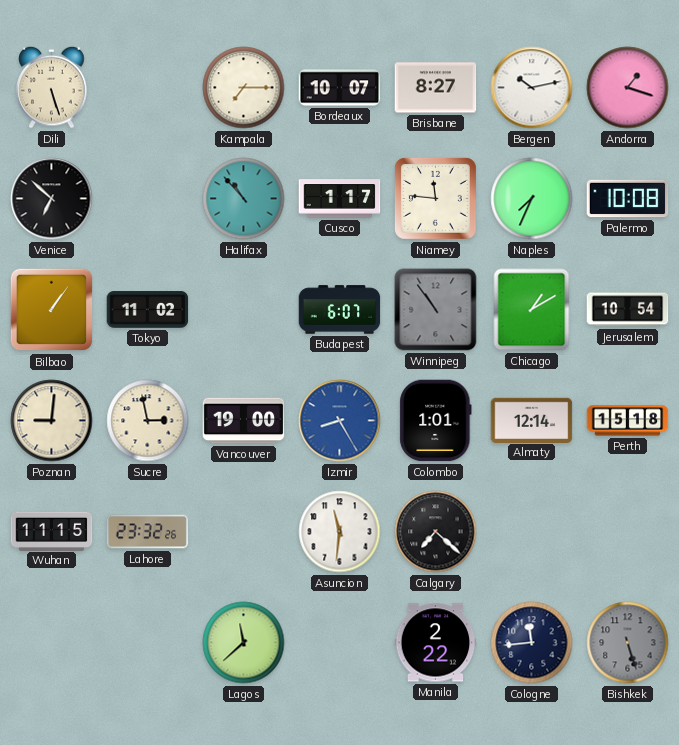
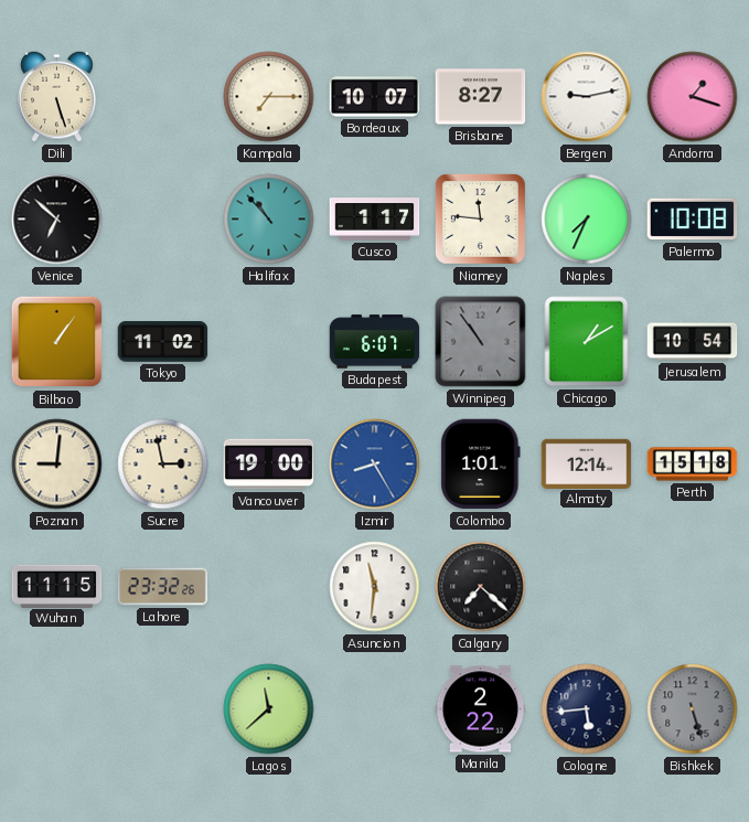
Bergen: 10:13 -> 9:13
Cologne: 11:44 -> 5:44
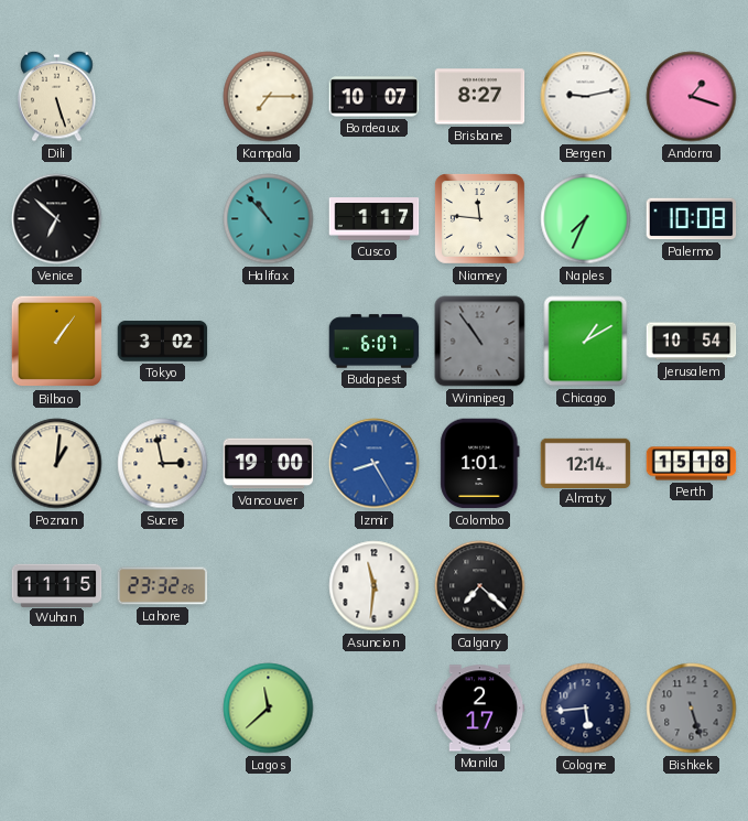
Tokyo: 11:02 -> 3:02
Poznan: 9:01 -> 1:01
Manila: 2:22 -> 2:17
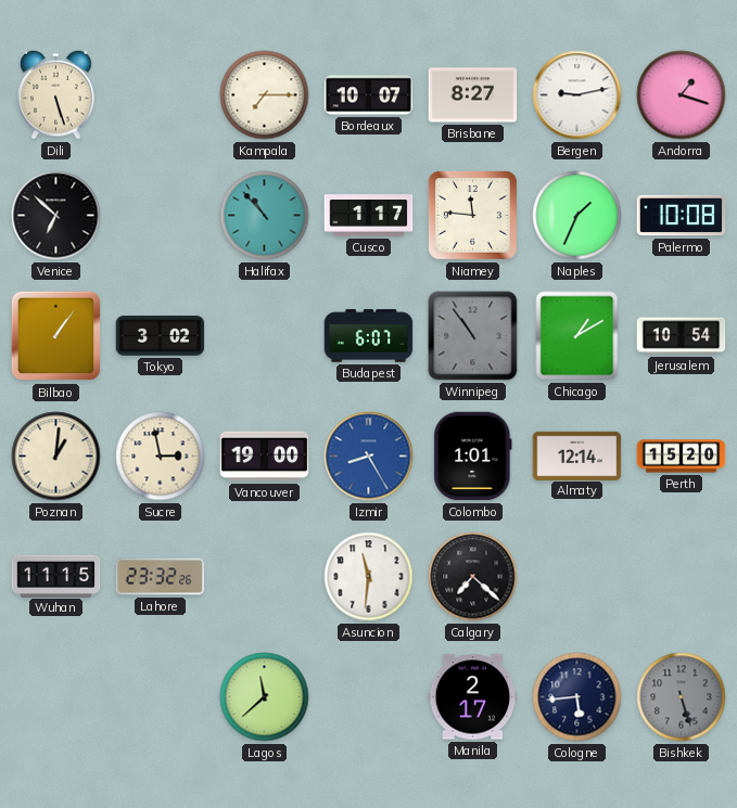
Naples: 7:34 -> 1:34
Perth: 15:18 -> 15:20
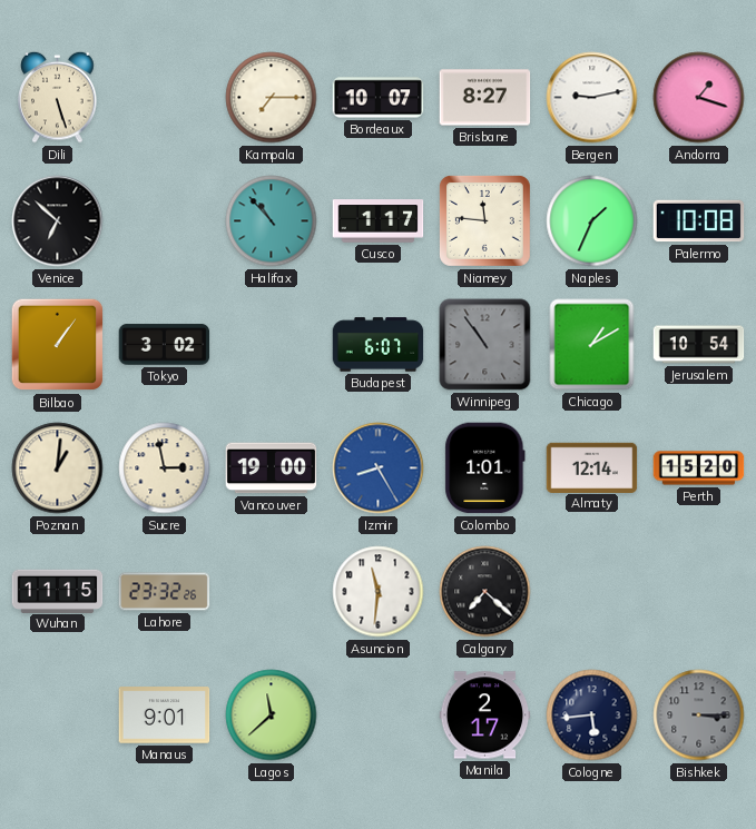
Manaus: none -> 9:01
Bishkek: 5:27 -> 3:15
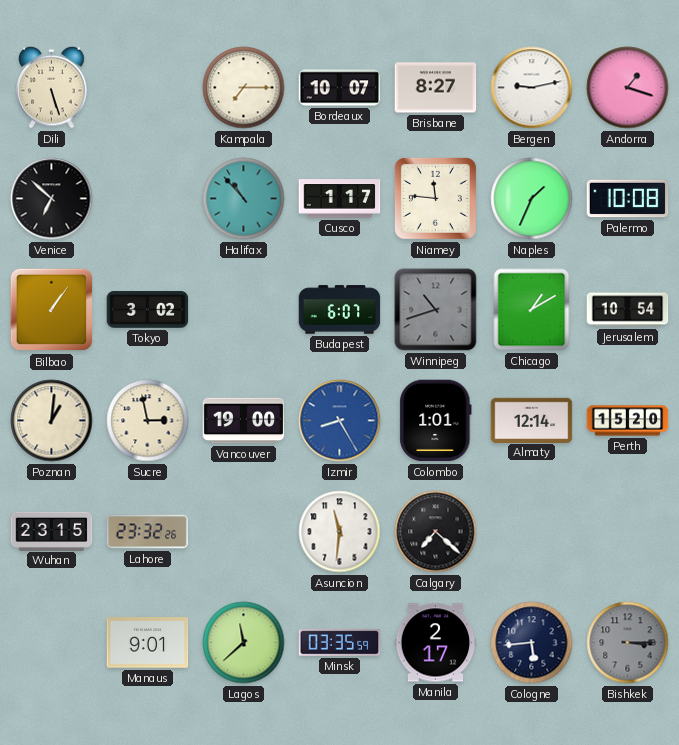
Winnipeg: 10:54 -> 10:42
Wuhan: 11:15 -> 23:15
Minsk: none -> 03:35
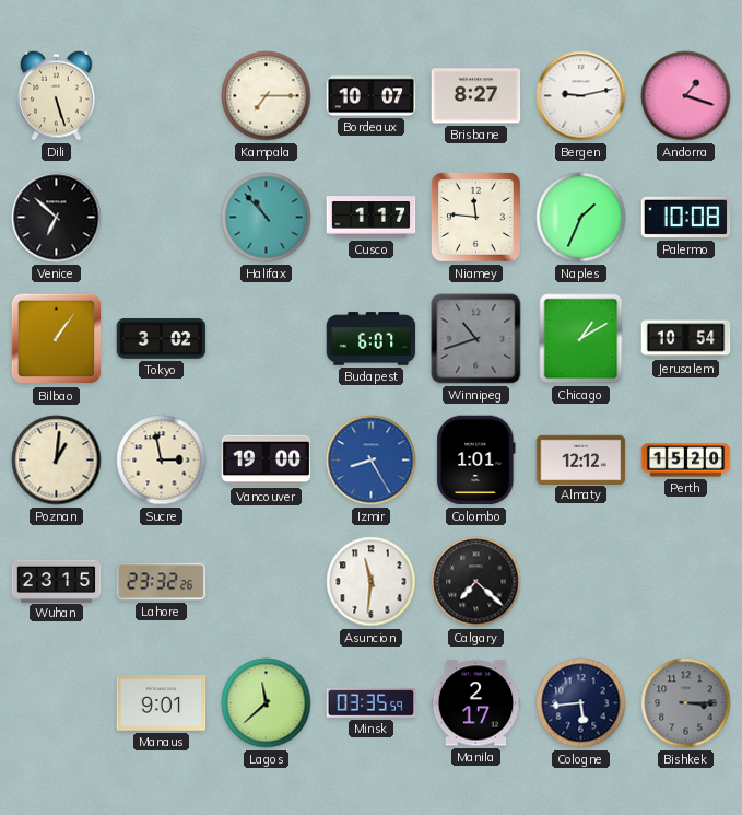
Almaty: 12:14 -> 12:12
